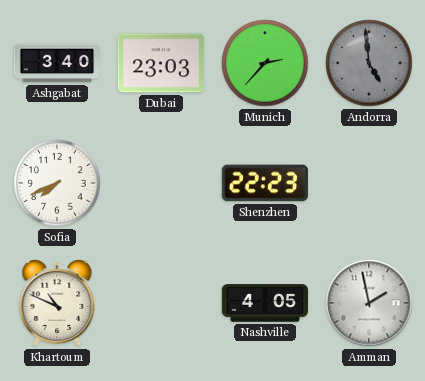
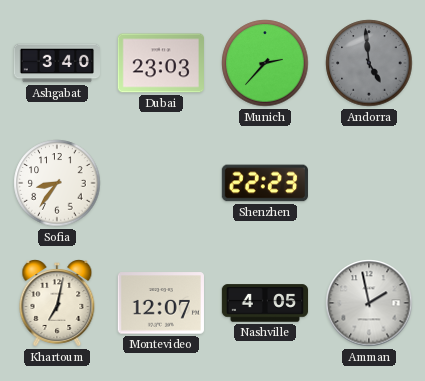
Sofia: 7:41 -> 8:36
Khartoum: 10:49 -> 7:02
Montevideo: none -> 12:07
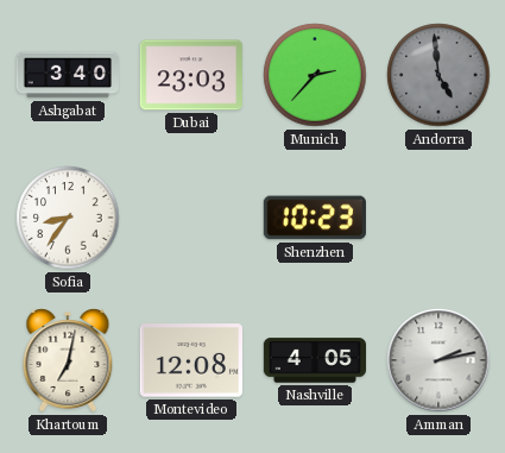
Shenzhen: 22:23 -> 10:23
Montevideo: 12:07 -> 12:08
Amman: 1:58 -> 2:13
